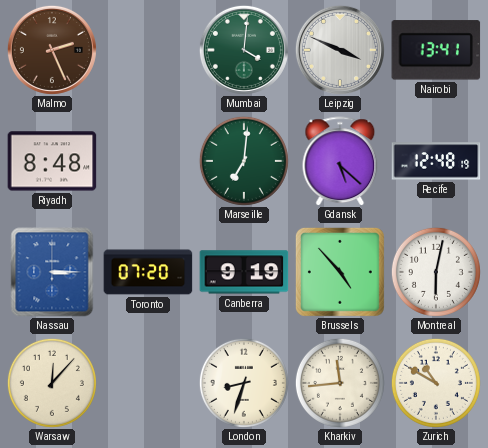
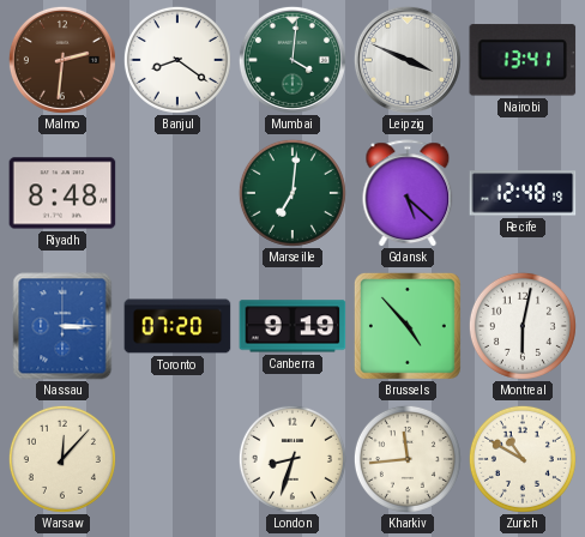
Malmo: 2:26 -> 2:31
Banjul: none -> 8:21
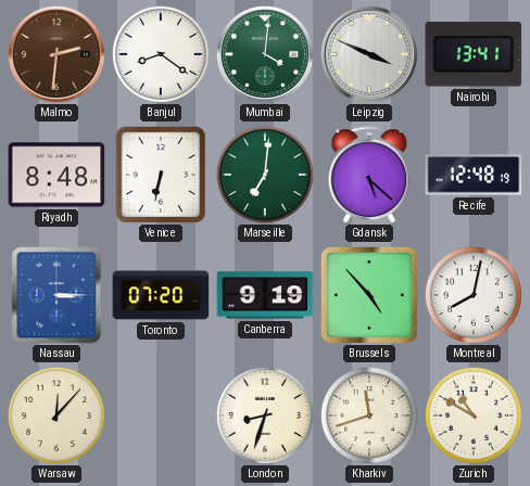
Venice: none -> 6:32
Montreal: 6:02 -> 8:02
Kharkiv: 11:44 -> 11:42
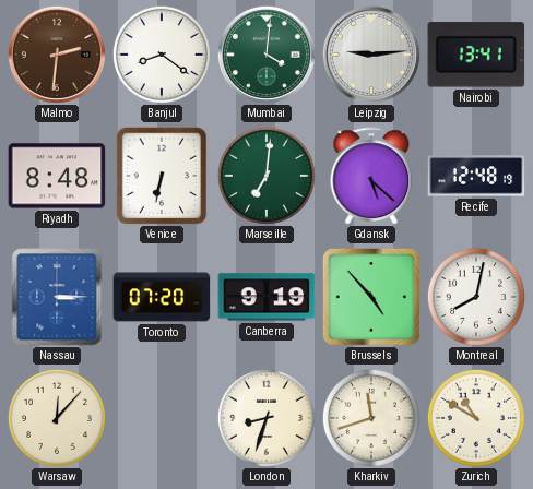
Leipzig: 3:49 -> 9:14
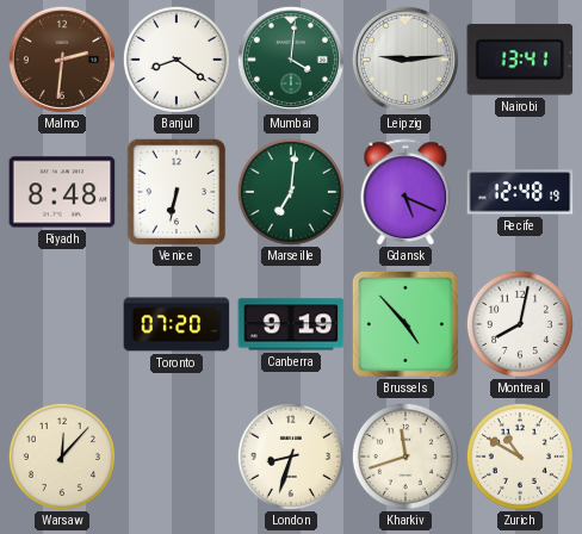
Gdansk: 5:22 -> 5:19
Nassau: 3:15 -> none
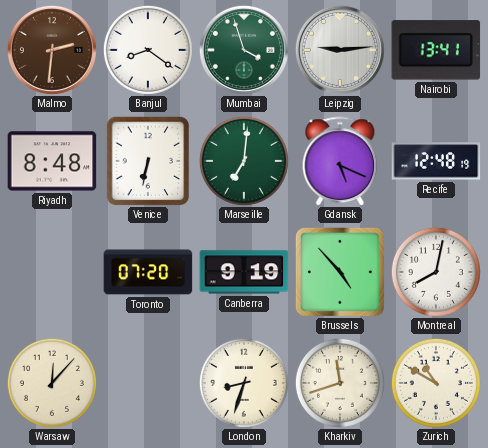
Mumbai: 4:01 -> 3:57
